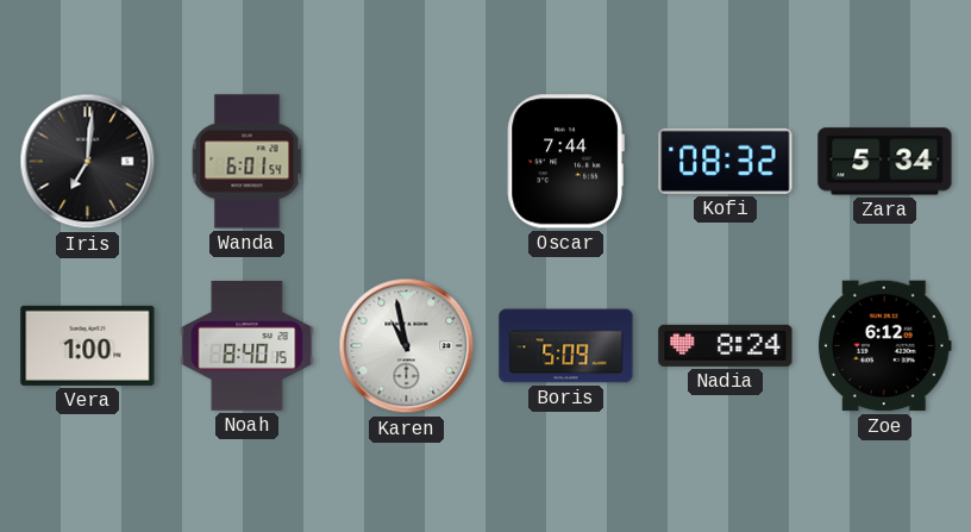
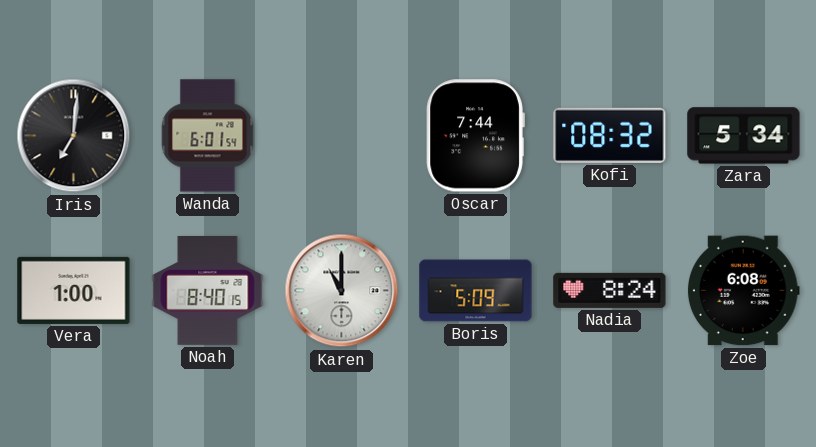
Karen: 10:58 -> 11:00
Zoe: 6:12 -> 6:08
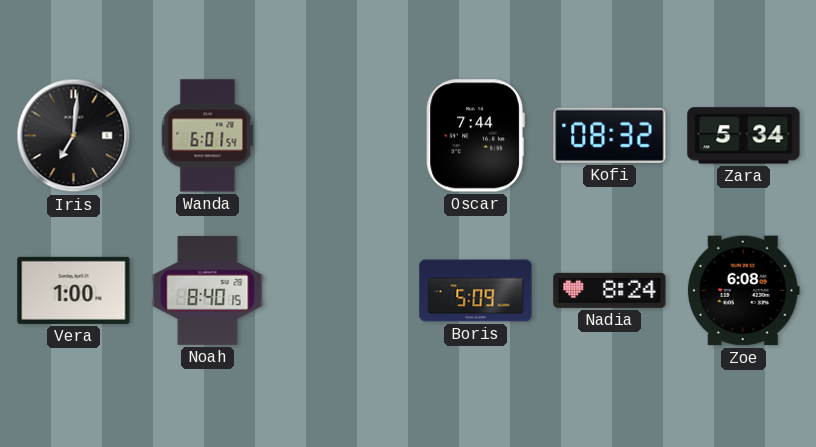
Karen: 11:00 -> none
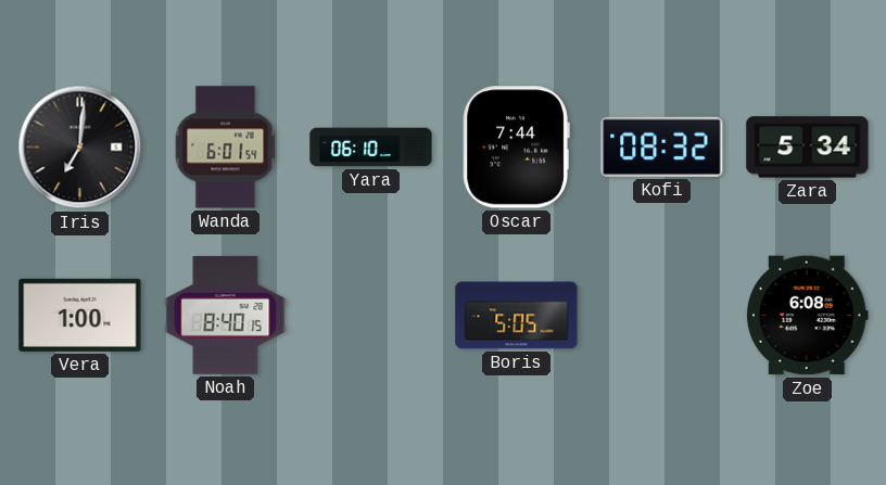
Yara: none -> 06:10
Boris: 5:09 -> 5:05
Nadia: 8:24 -> none
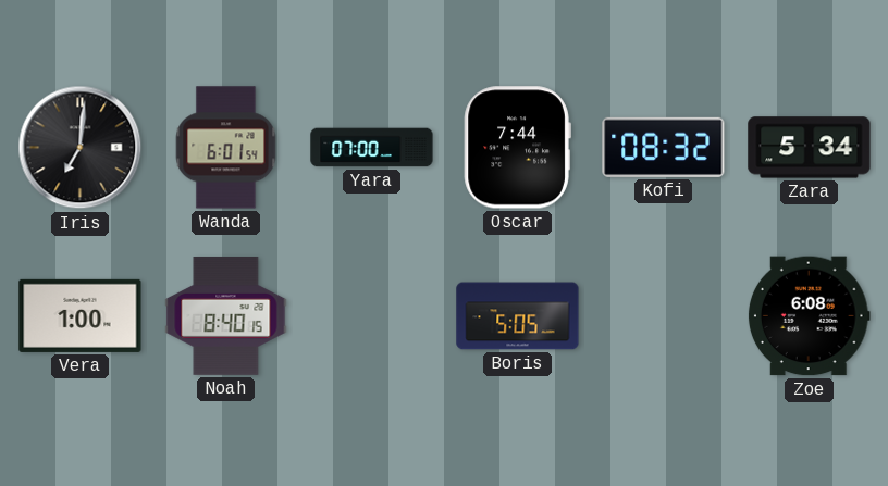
Yara: 06:10 -> 07:00
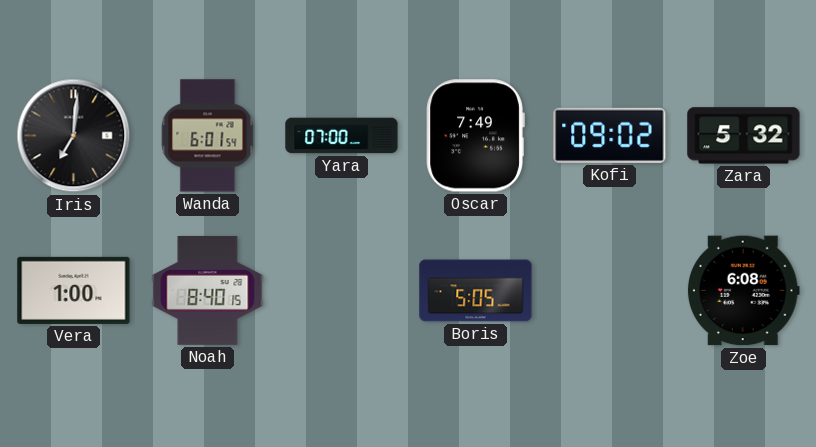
Oscar: 7:44 -> 7:49
Kofi: 08:32 -> 09:02
Zara: 5:34 -> 5:32
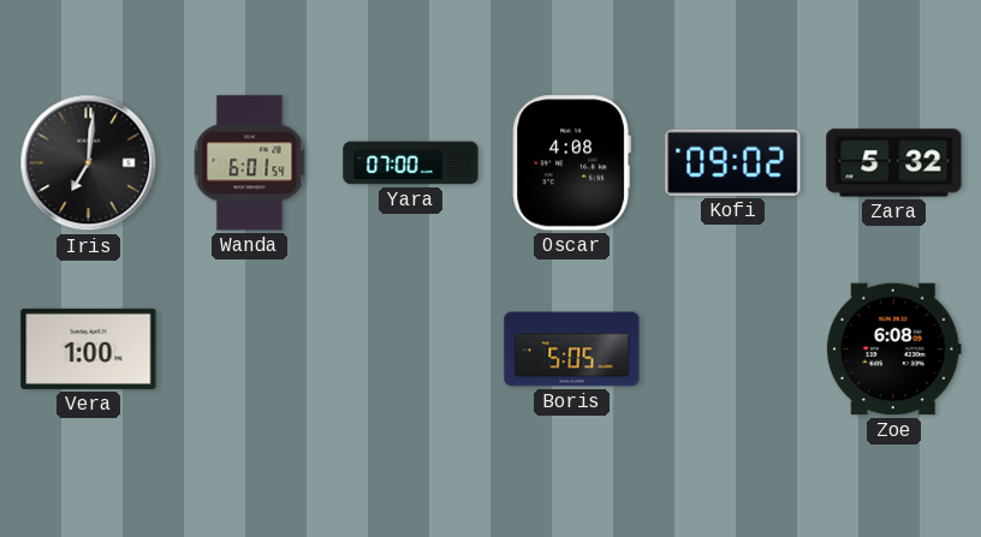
Oscar: 7:49 -> 4:08
Noah: 8:40 -> none
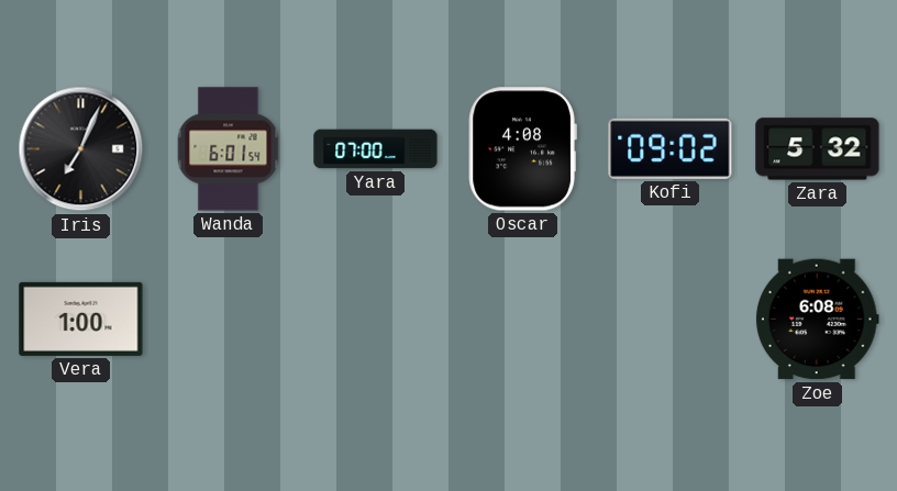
Iris: 7:01 -> 7:04
Boris: 5:05 -> none
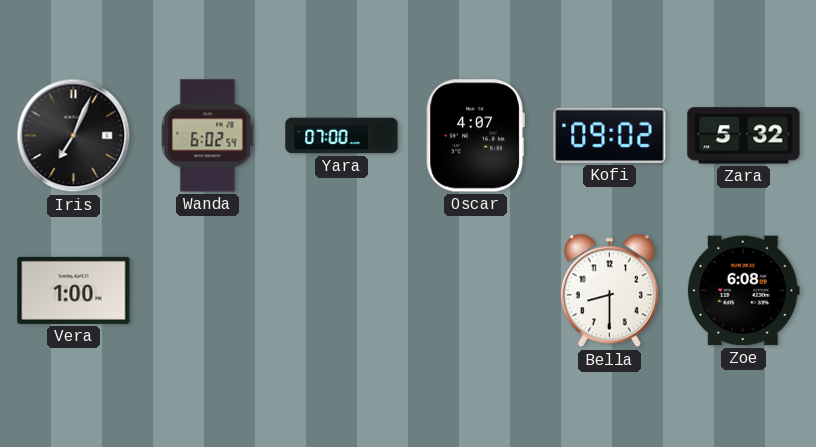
Wanda: 6:01 -> 6:02
Oscar: 4:08 -> 4:07
Bella: none -> 8:30
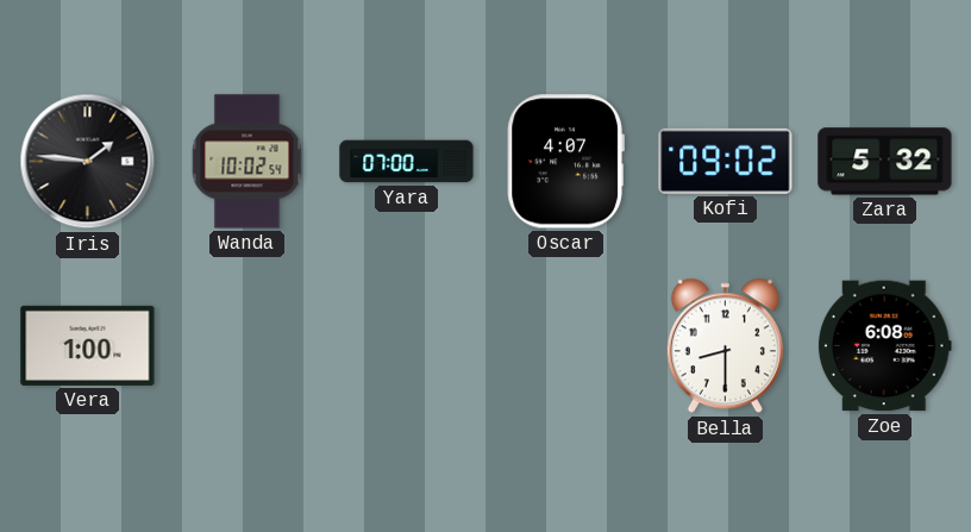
Iris: 7:04 -> 1:46
Wanda: 6:02 -> 10:02
